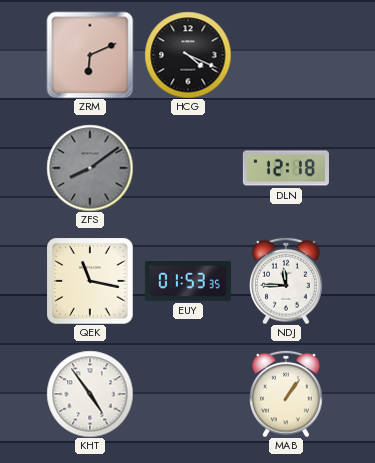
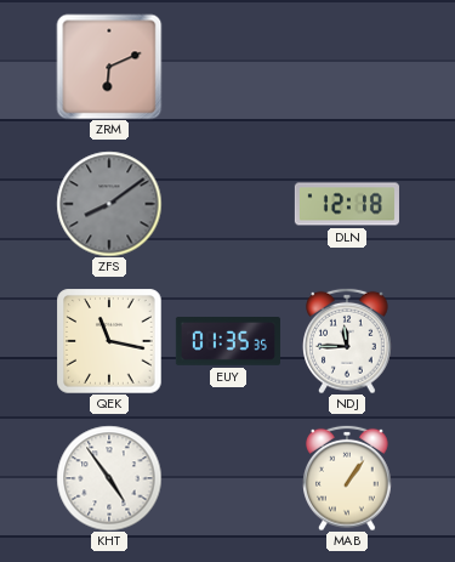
HCG: 4:19 -> none
EUY: 01:53 -> 01:35
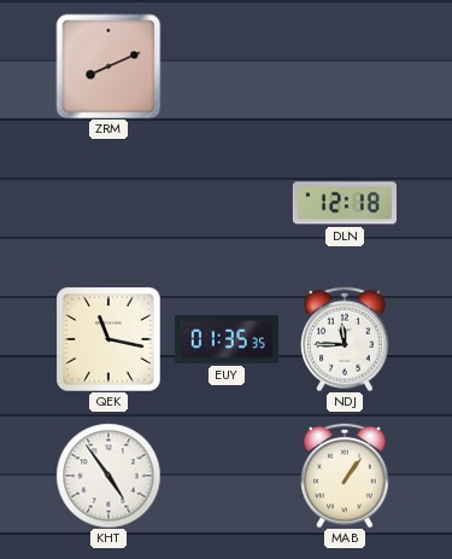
ZRM: 6:11 -> 8:11
ZFS: 8:09 -> none
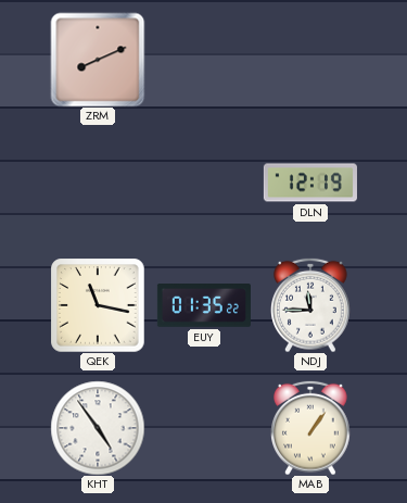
DLN: 12:18 -> 12:19
EUY: 01:35:35 -> 01:35:22
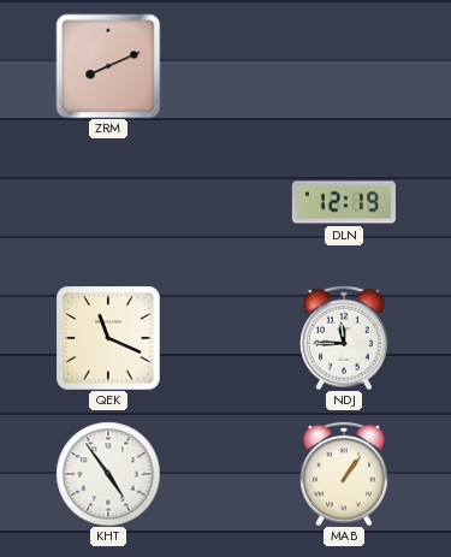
QEK: 11:17 -> 11:19
EUY: 01:35 -> none
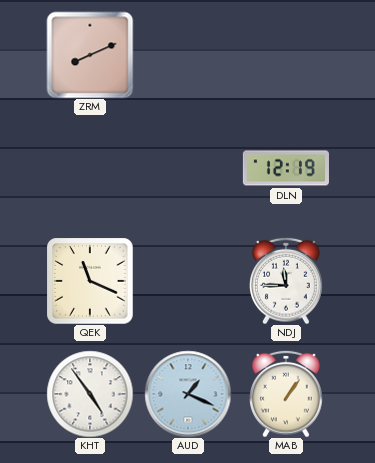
AUD: none -> 1:19
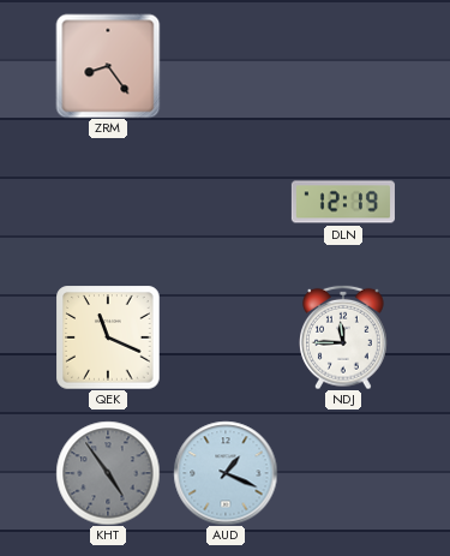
ZRM: 8:11 -> 8:24
KHT dial: white -> grey
MAB: 1:06 -> none
